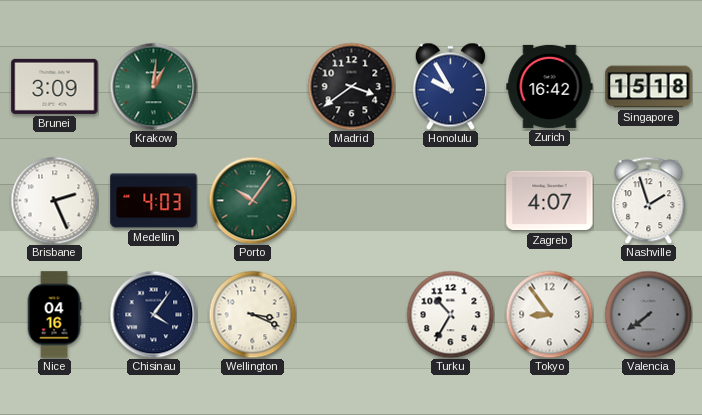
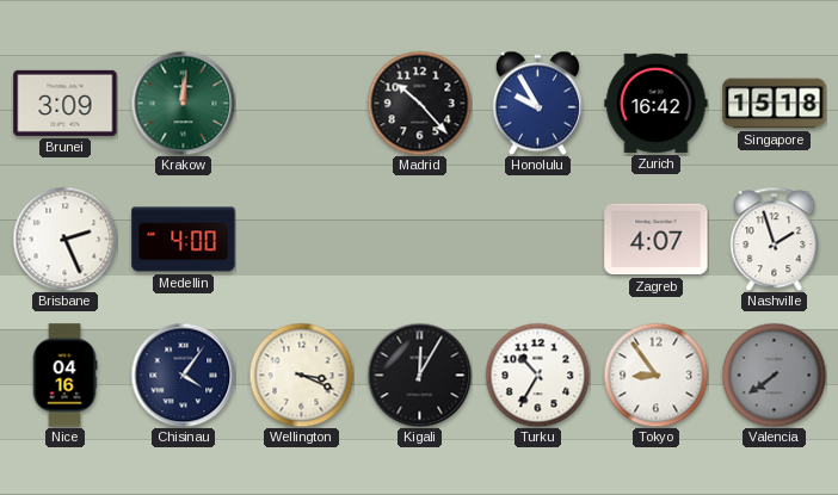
Krakow: 1:01 -> 12:01
Madrid: 3:39 -> 10:23
Medellin: 4:03 -> 4:00
Porto: 10:06 -> none
Kigali: none -> 12:05
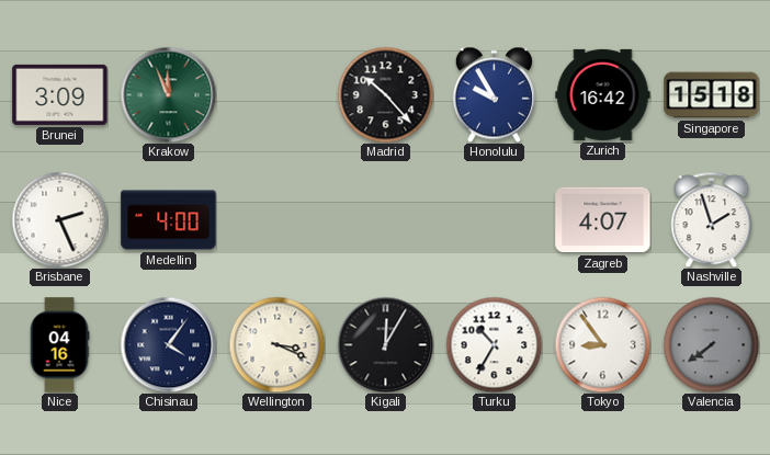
Krakow: 12:01 -> 11:56
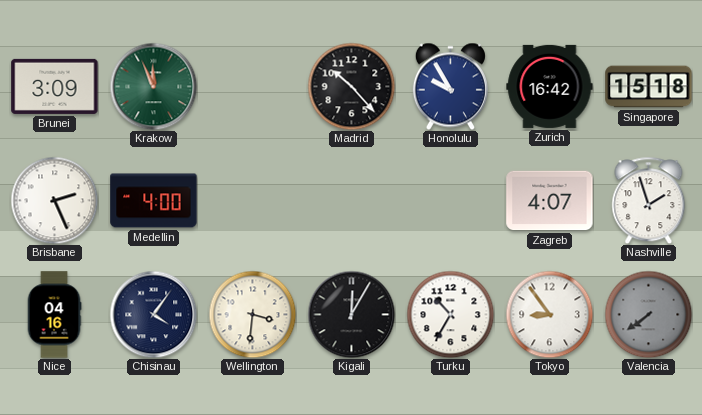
Wellington: 3:19 -> 3:31
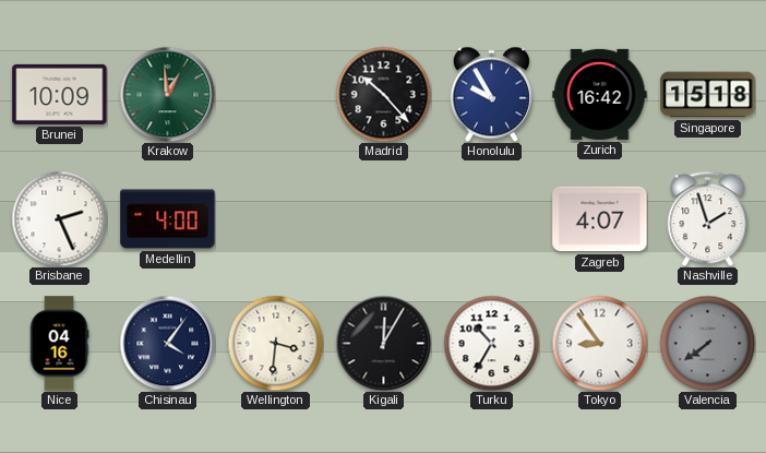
Brunei: 3:09 -> 10:09
Krakow: 11:56 -> 12:59
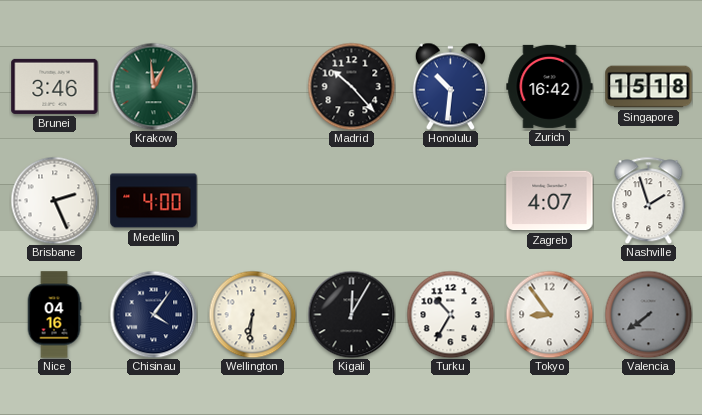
Brunei: 10:09 -> 3:46
Honolulu: 9:55 -> 10:31
Wellington: 3:31 -> 6:31
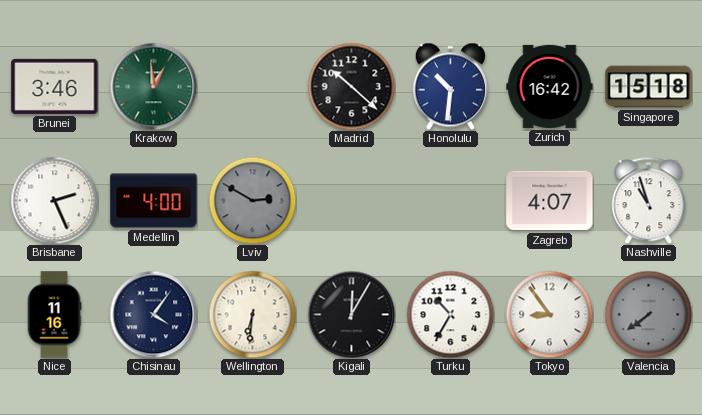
Madrid: 10:23 -> 10:22
Lviv: none -> 2:50
Nashville: 1:57 -> 10:57
Nice: 04:16 -> 11:16
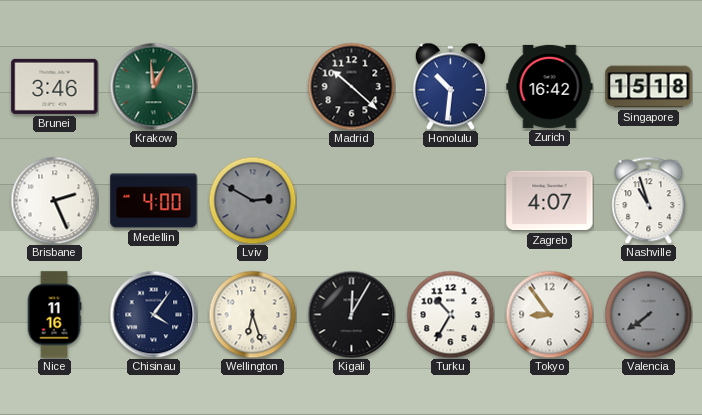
Wellington: 6:31 -> 6:27
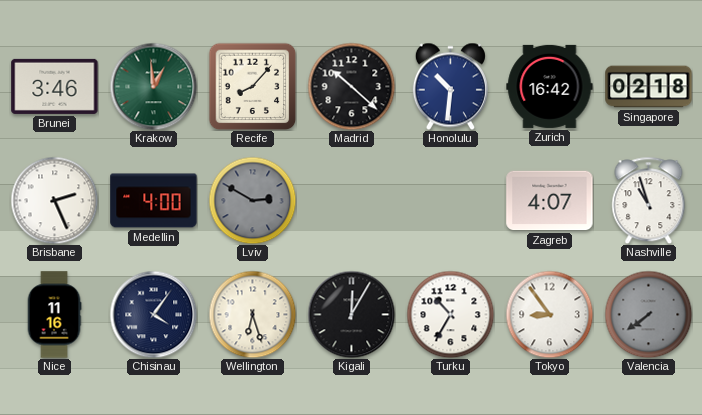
Recife: none -> 8:07
Singapore: 15:18 -> 02:18
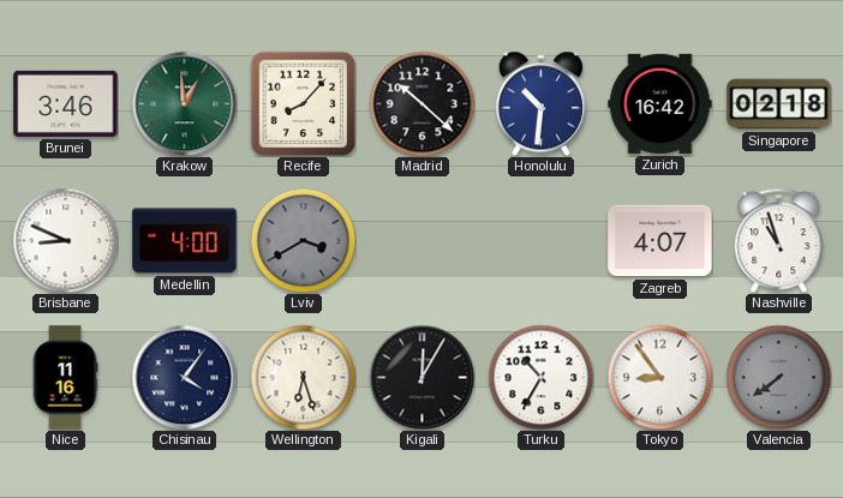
Brisbane: 2:26 -> 8:49
Lviv: 2:50 -> 3:40
